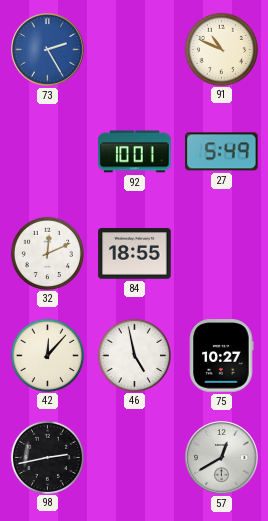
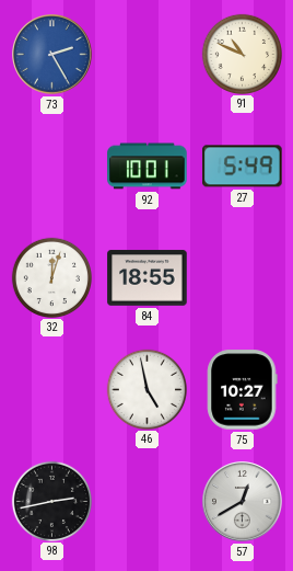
32: 12:11 -> 12:03
42: 12:07 -> none
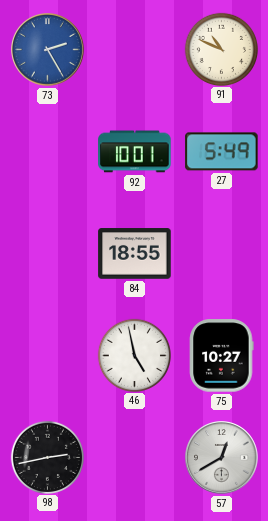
32: 12:03 -> none
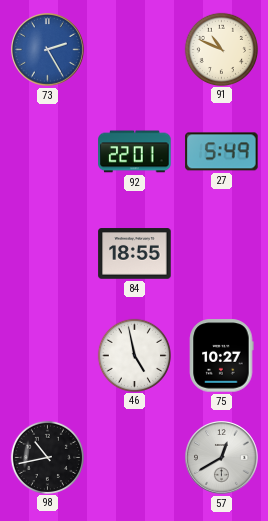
92: 10:01 -> 22:01
98: 2:43 -> 10:43
